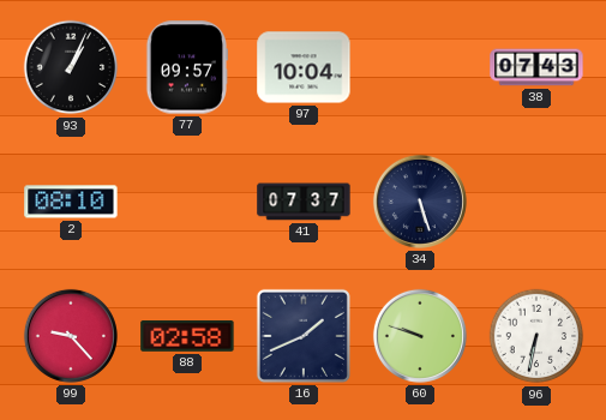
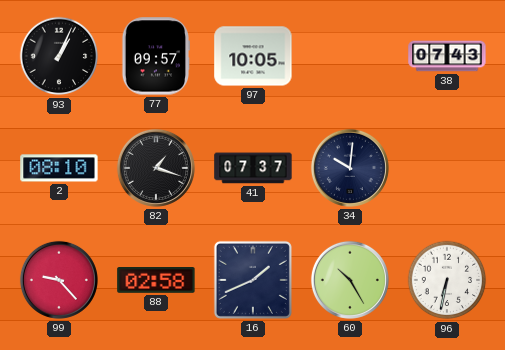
97: 10:04 -> 10:05
82: none -> 1:18
34: 5:27 -> 10:01
60: 9:48 -> 10:25
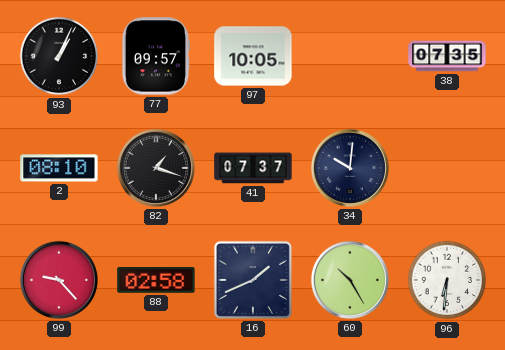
38: 07:43 -> 07:35
96: 6:32 -> 6:31
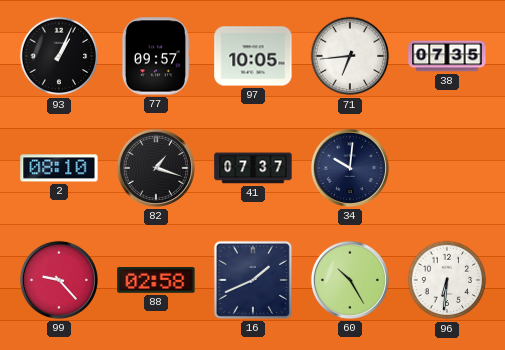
71: none -> 6:44
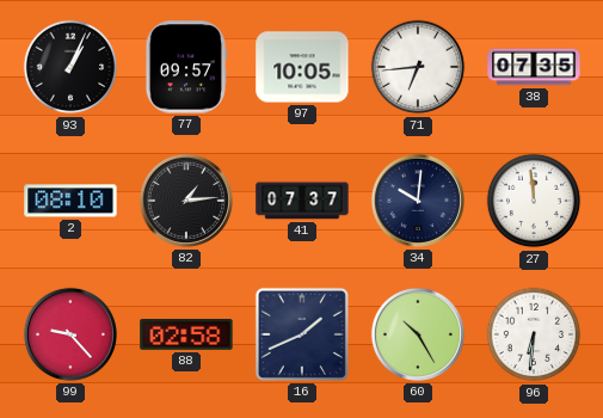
82: 1:18 -> 1:14
27: none -> 11:59
